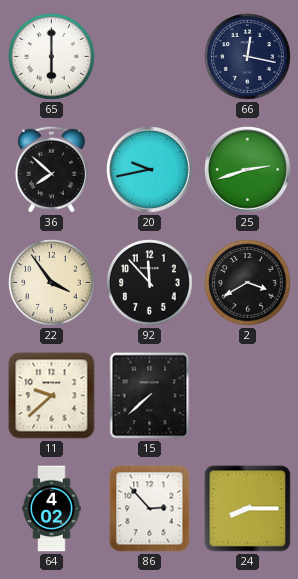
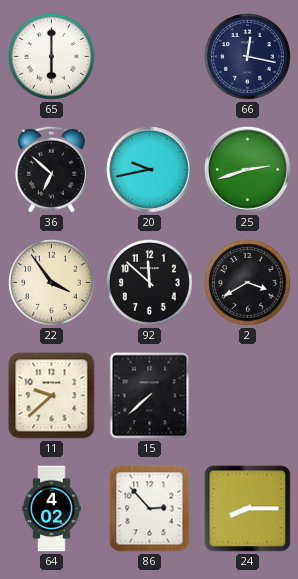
36: 7:52 -> 6:52
92: 11:53 -> 11:52
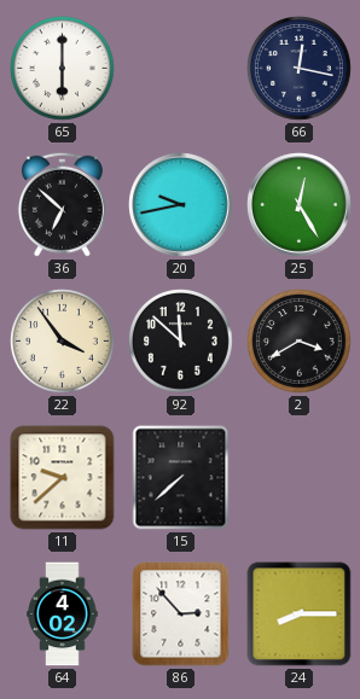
25: 2:42 -> 12:25
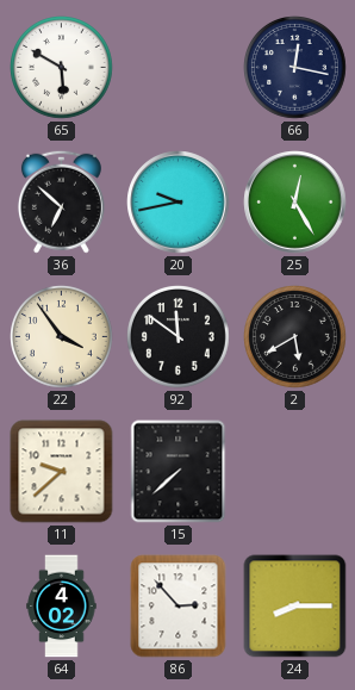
65: 6:00 -> 5:50
92: 11:52 -> 11:51
2: 3:40 -> 5:40
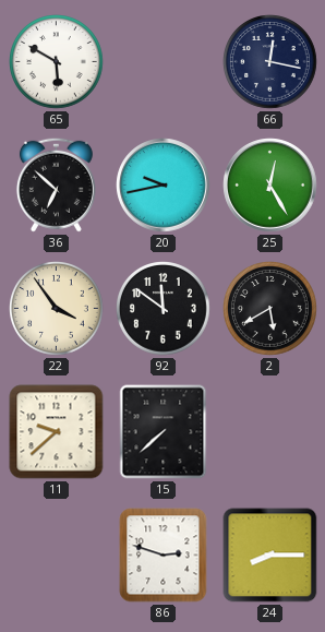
64: 4:02 -> none
86: 2:53 -> 2:48
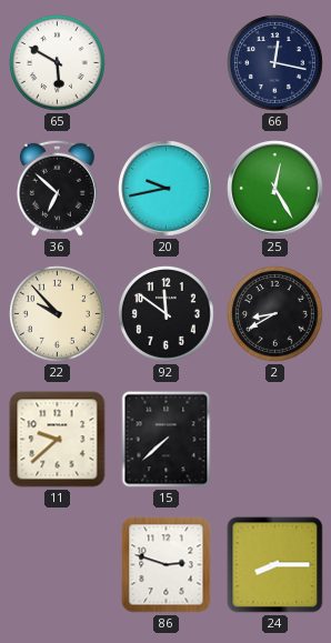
22: 3:54 -> 9:53
2: 5:40 -> 8:40
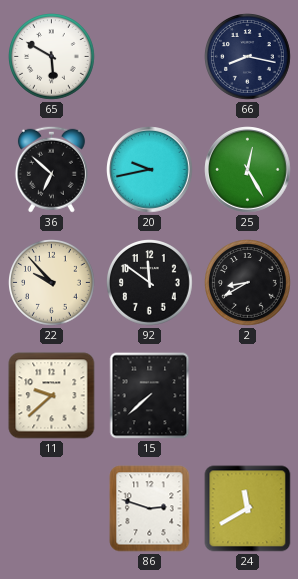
66: 12:17 -> 8:17
24: 8:15 -> 11:40
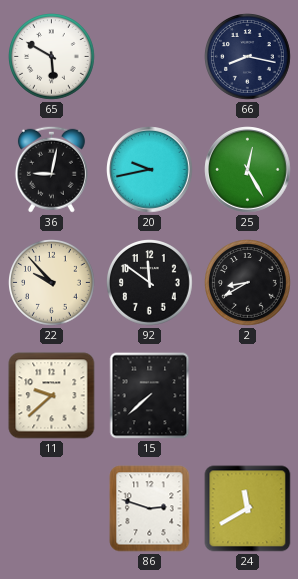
36: 6:52 -> 9:02
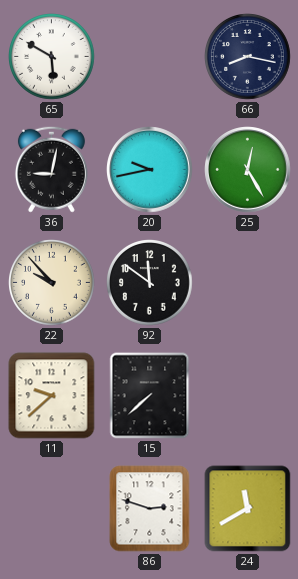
2: 8:40 -> none
